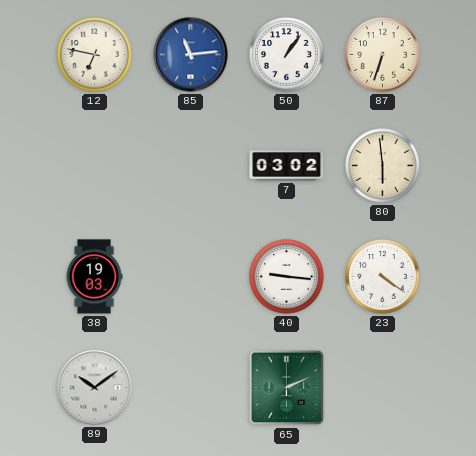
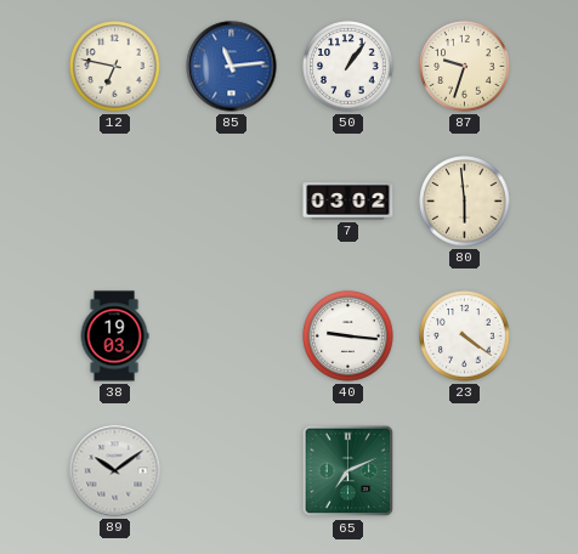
87: 6:33 -> 9:33
65: 2:11 -> 7:11
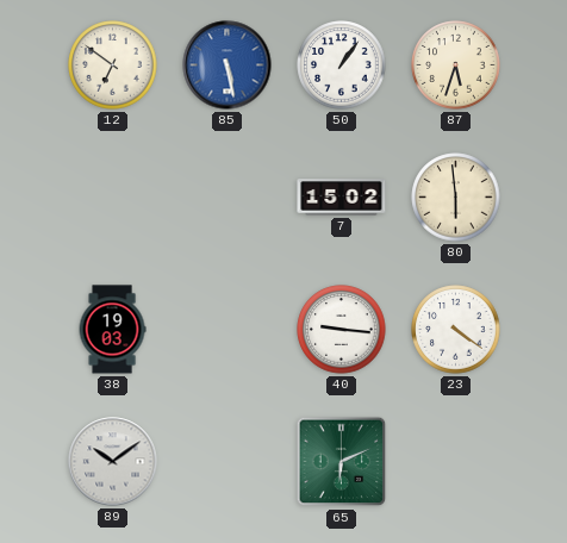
12: 6:47 -> 6:51
85: 11:14 -> 5:28
87: 9:33 -> 5:33
7: 03:02 -> 15:02
65: 7:11 -> 6:11
